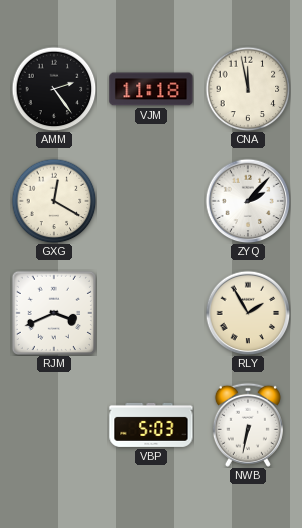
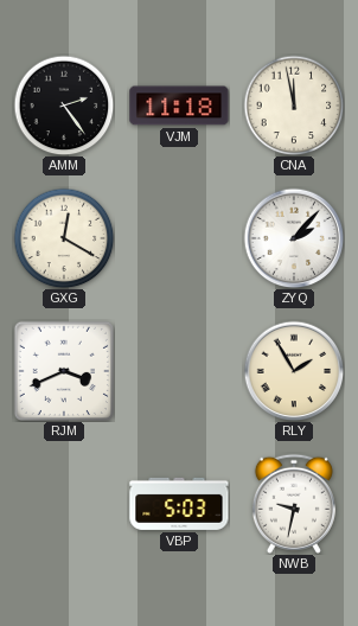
NWB: 6:32 -> 9:32
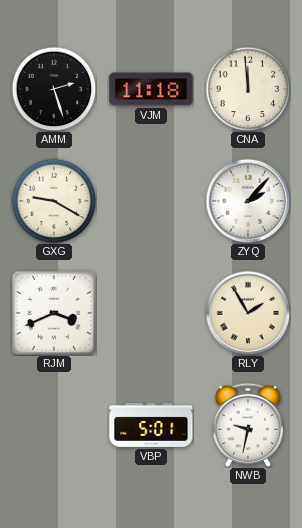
AMM: 2:24 -> 2:27
CNA: 11:58 -> 11:59
GXG: 12:20 -> 9:20
VBP: 5:03 -> 5:01
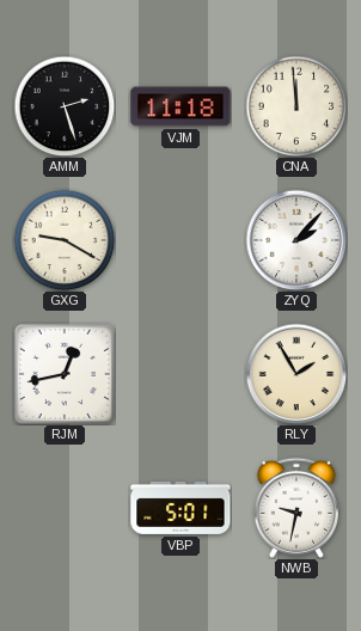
RJM: 3:41 -> 12:43
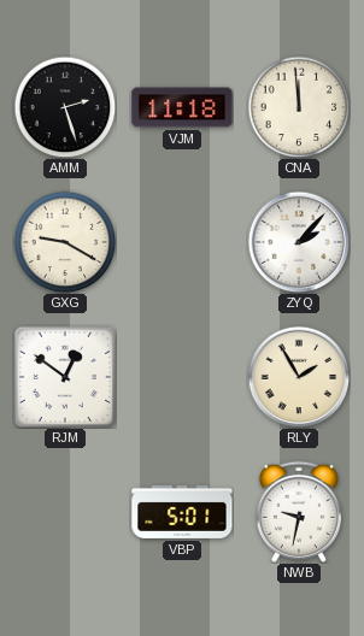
RJM: 12:43 -> 12:51
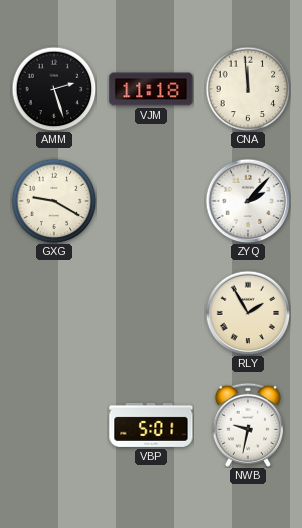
RJM: 12:51 -> none
